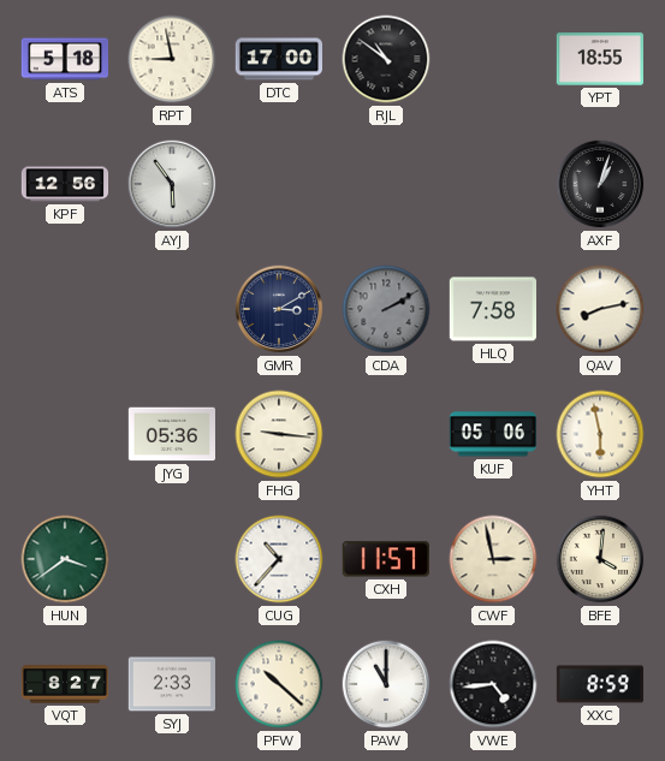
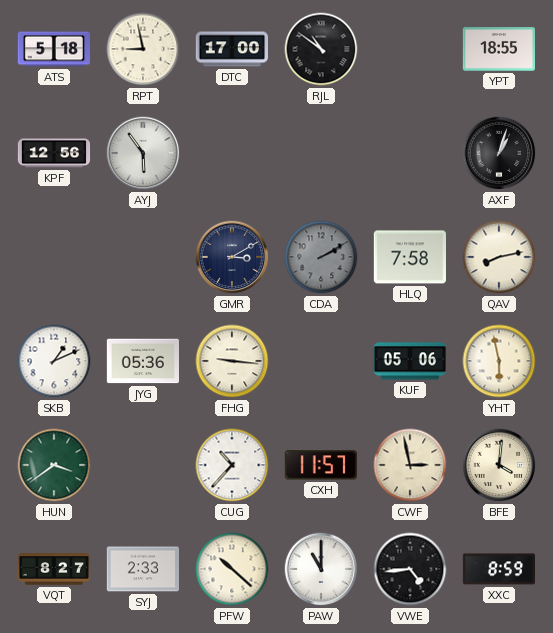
SKB: none -> 1:11
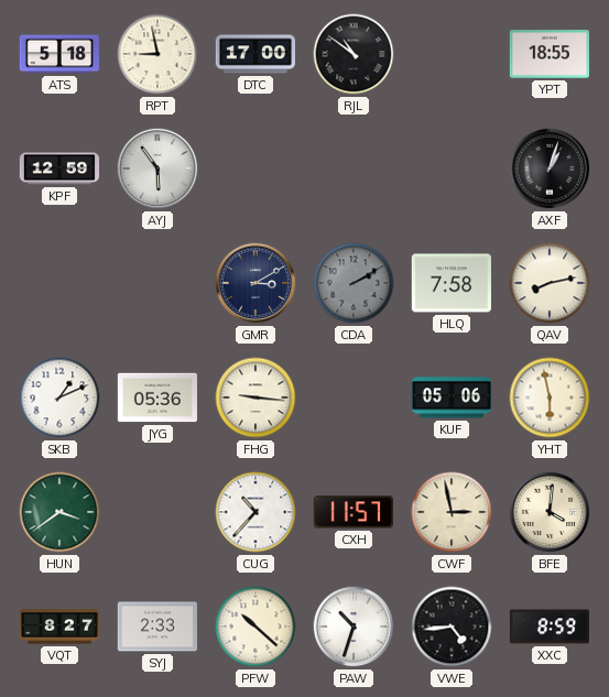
KPF: 12:56 -> 12:59
PAW: 11:00 -> 10:33
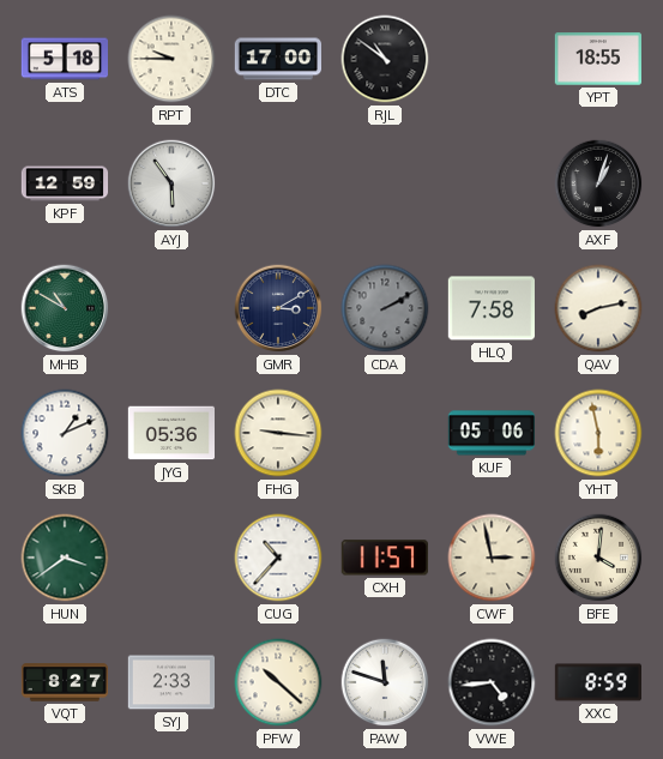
RPT: 8:58 -> 9:45
MHB: none -> 10:50
PAW: 10:33 -> 11:48
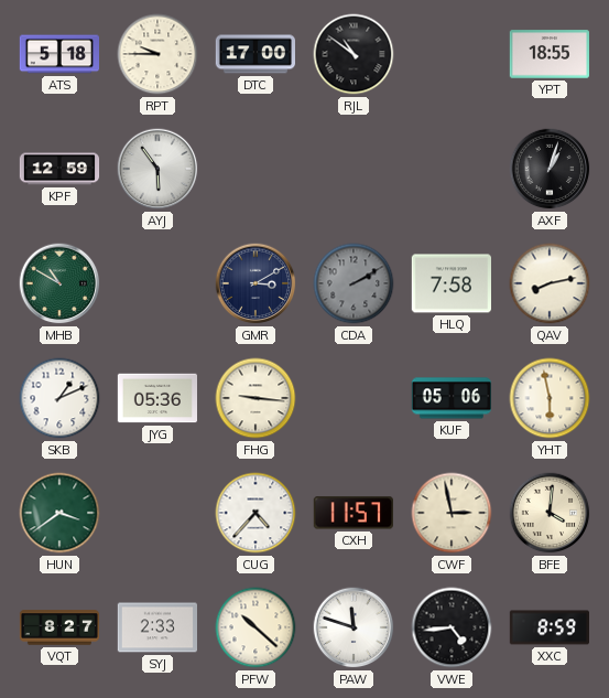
CUG: 10:37 -> 4:37
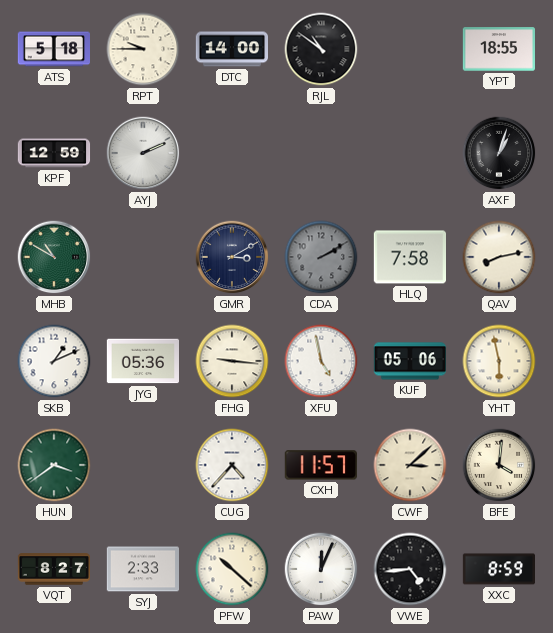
DTC: 17:00 -> 14:00
AYJ: 5:54 -> 2:11
XFU: none -> 4:58
CWF: 2:58 -> 3:08
PAW: 11:48 -> 12:04
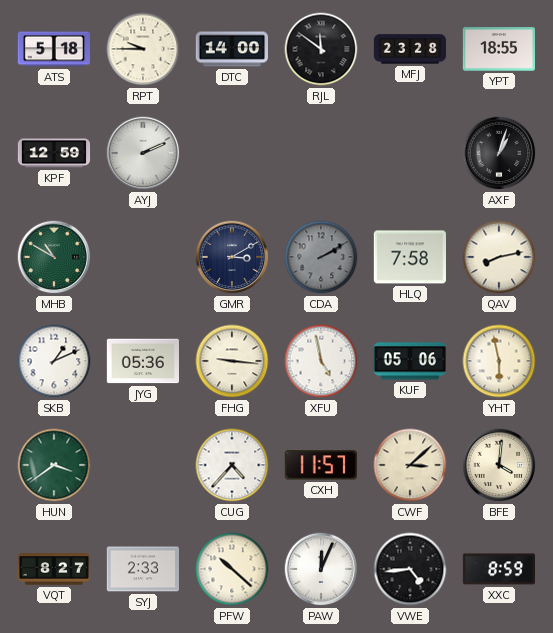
RJL: 10:51 -> 11:51
MFJ: none -> 23:28
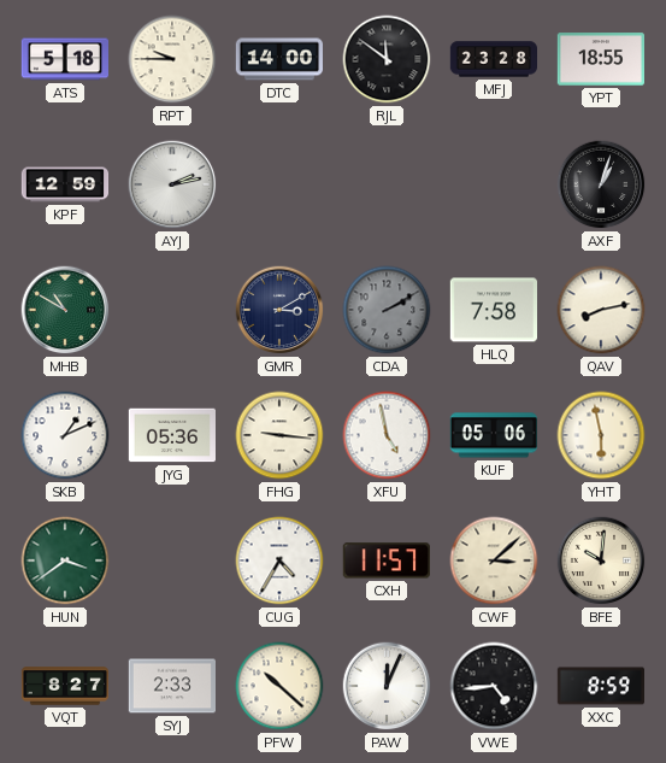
AYJ: 2:11 -> 2:13
CUG: 4:37 -> 4:35
BFE: 4:01 -> 10:01
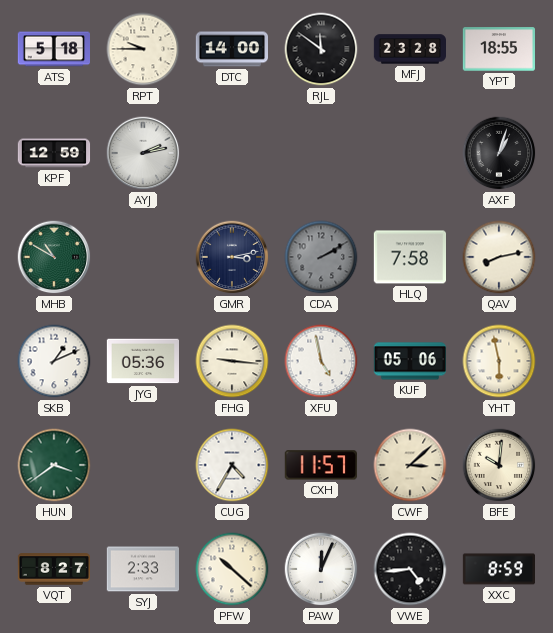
GMR: 3:10 -> 3:13
